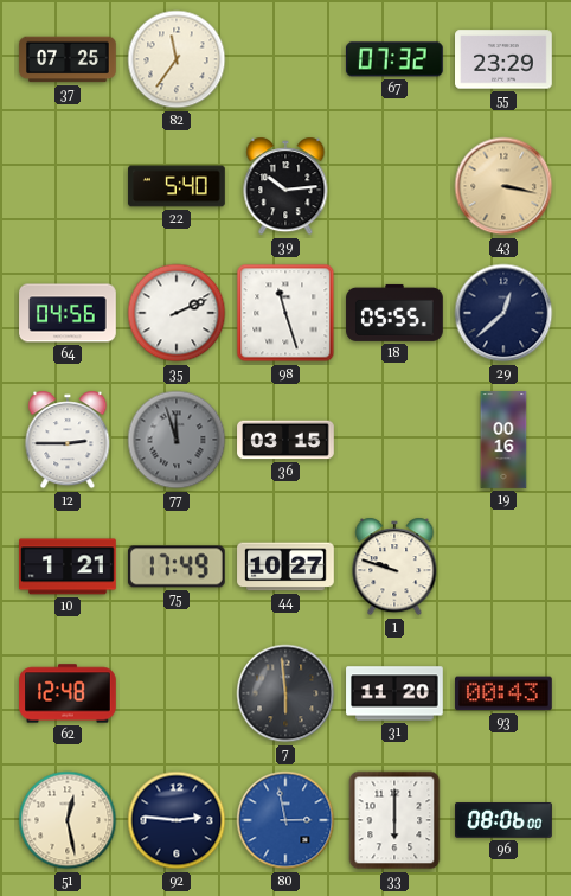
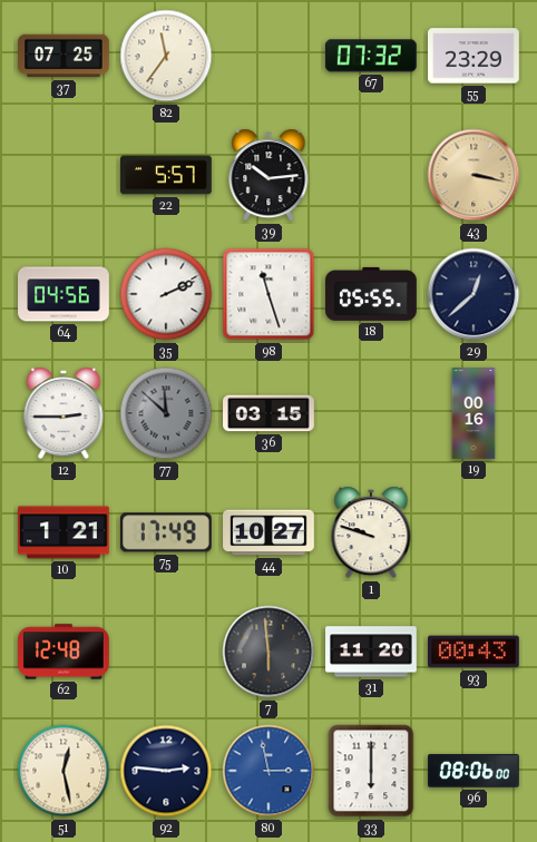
22: 5:40 -> 5:57
77: 11:57 -> 11:52
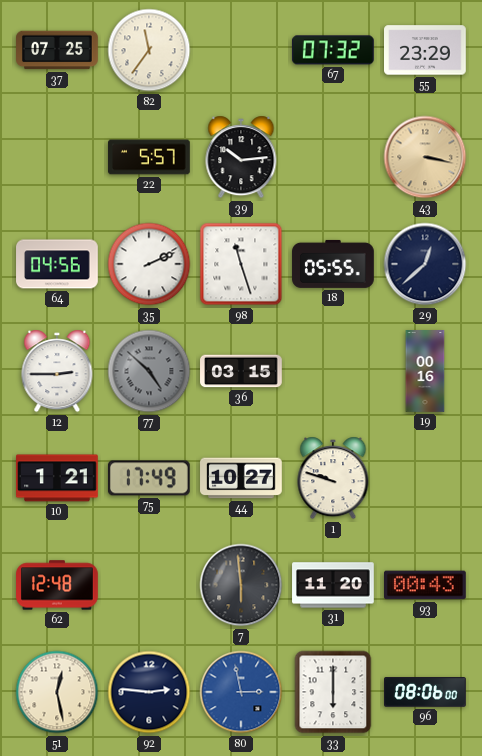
77: 11:52 -> 4:52
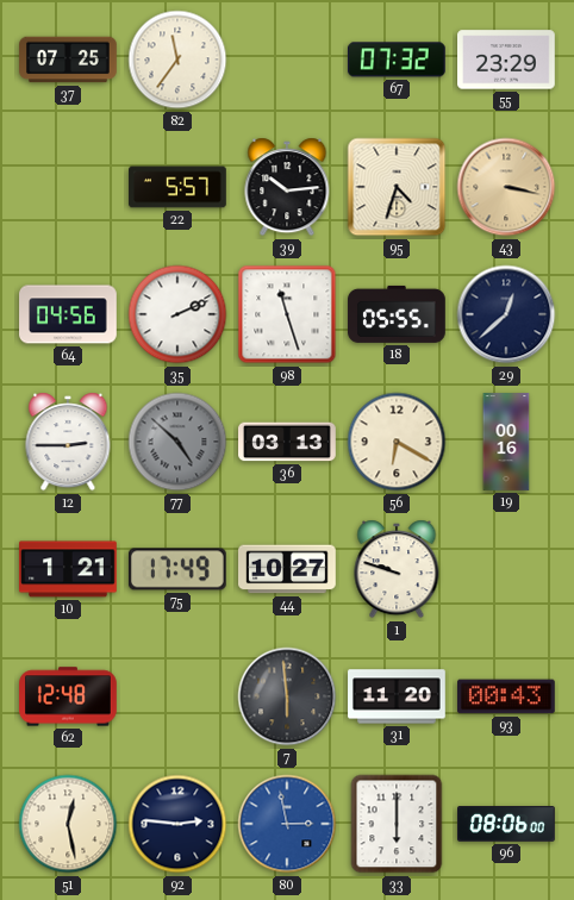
95: none -> 4:33
36: 03:15 -> 03:13
56: none -> 6:20
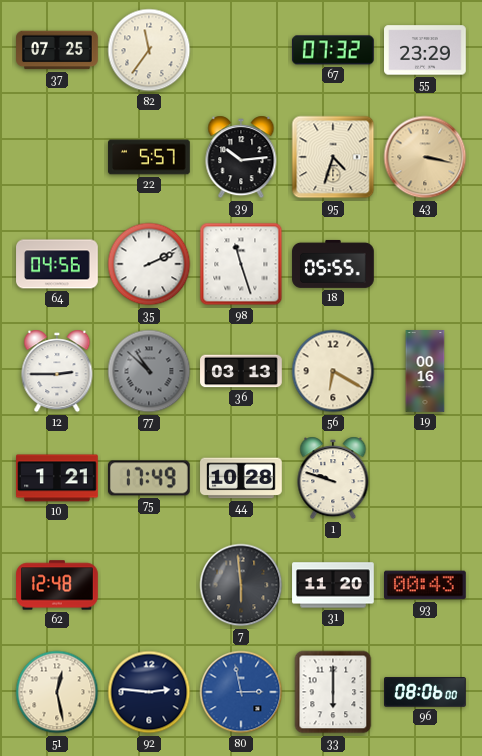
29: 12:38 -> none
77: 4:52 -> 10:52
44: 10:27 -> 10:28
